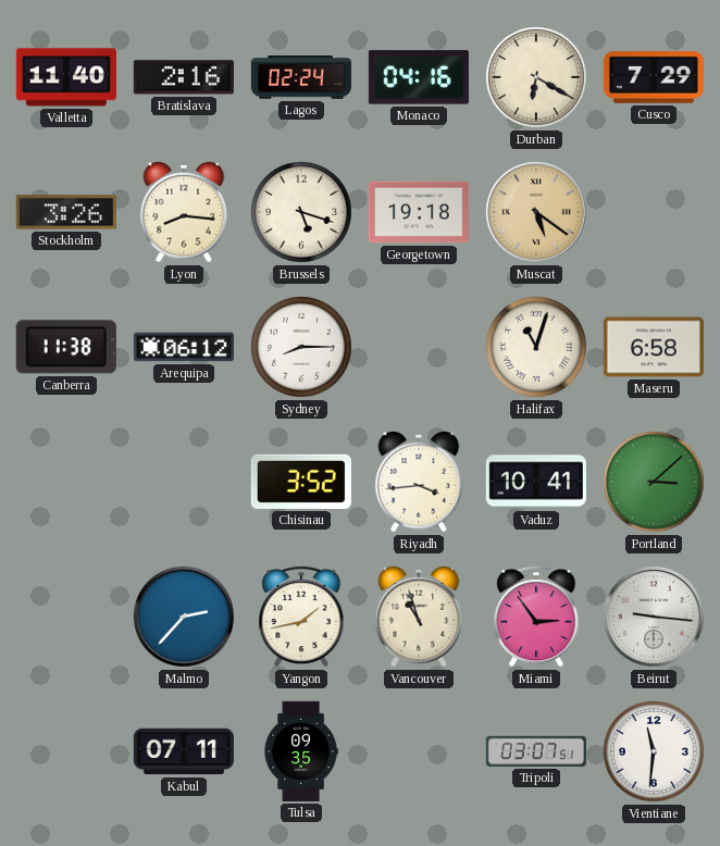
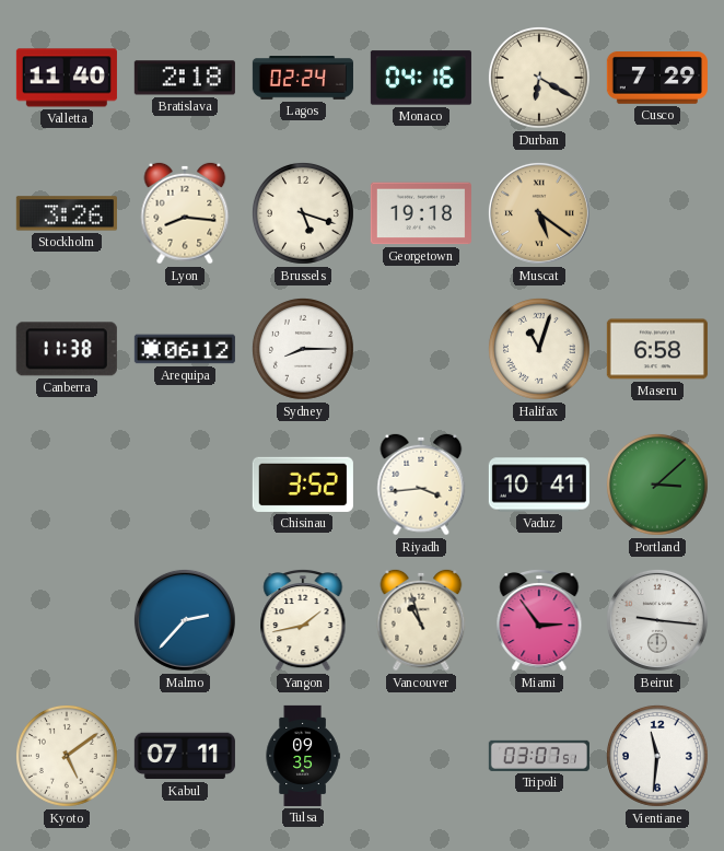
Bratislava: 2:16 -> 2:18
Kyoto: none -> 5:09
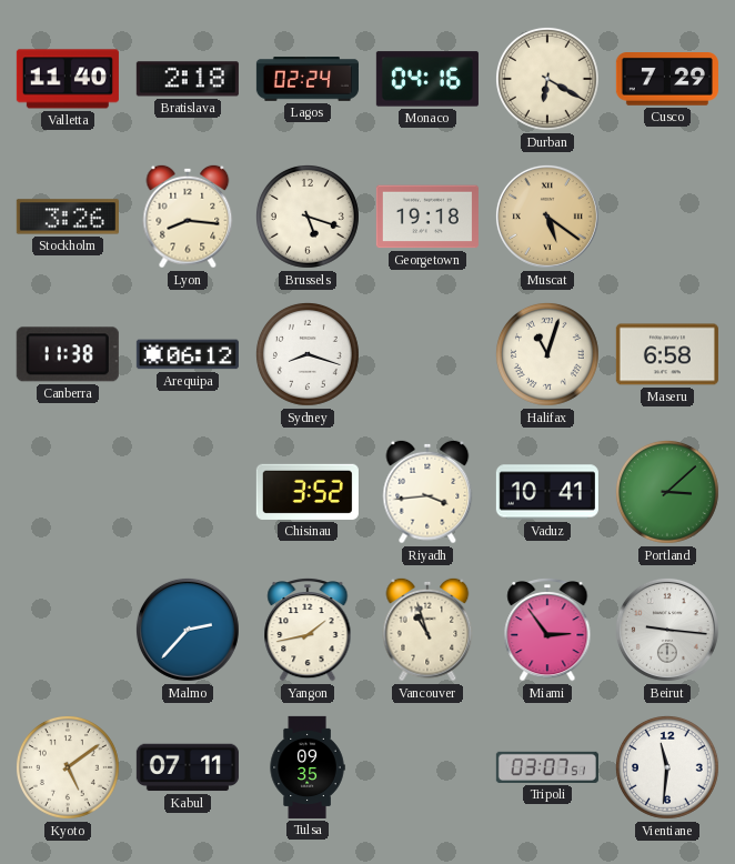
Sydney: 8:15 -> 8:18
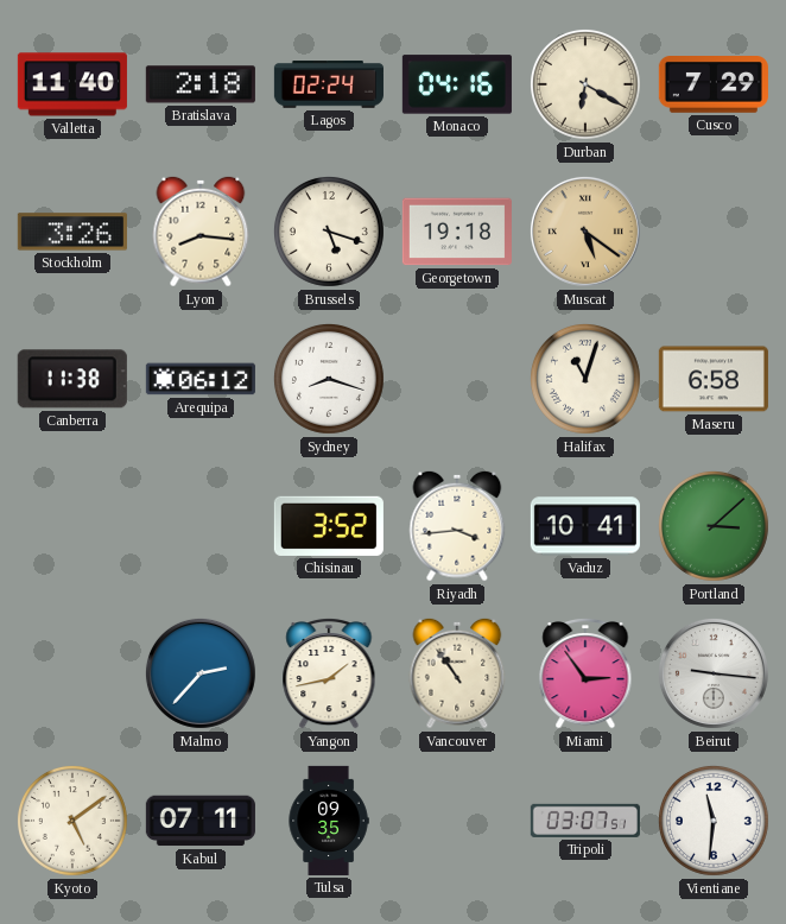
Vancouver: 10:57 -> 10:54
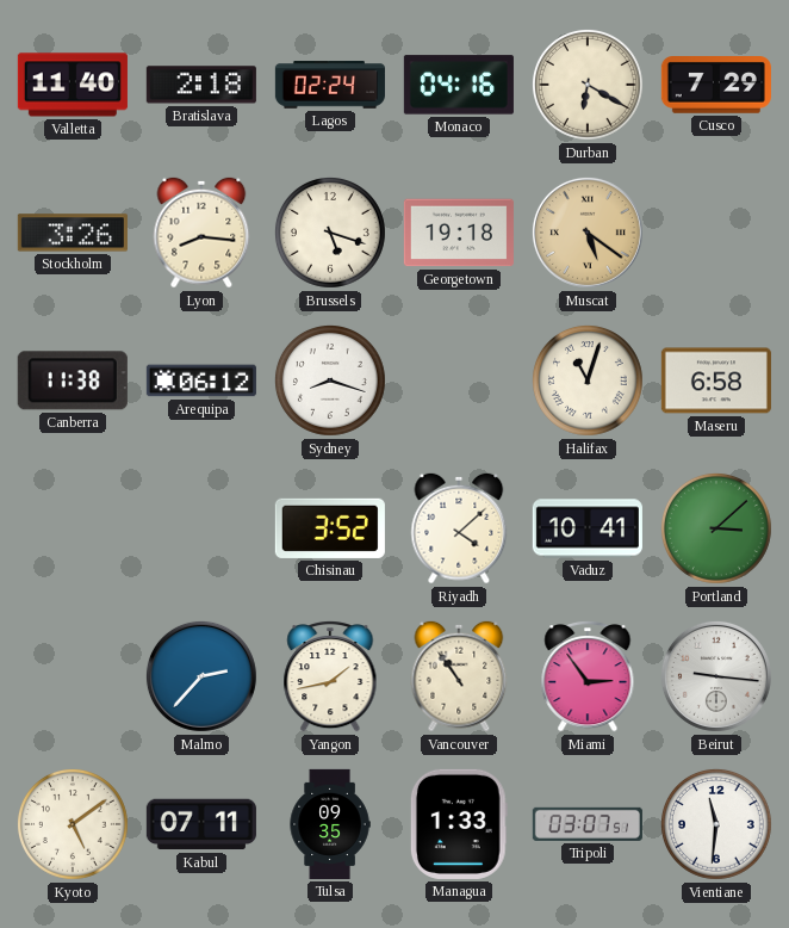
Riyadh: 3:44 -> 4:08
Managua: none -> 1:33
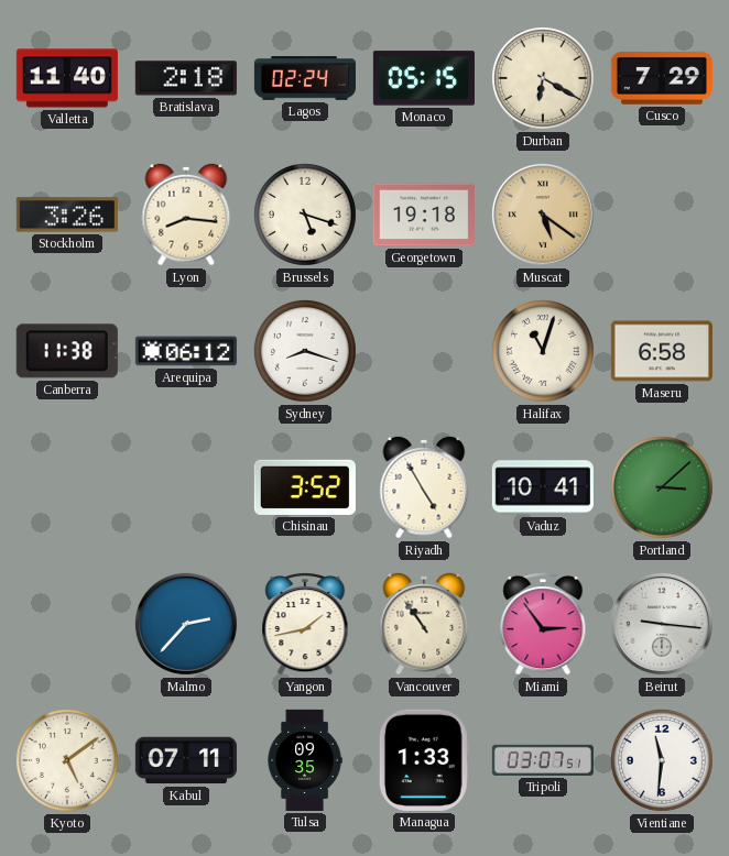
Monaco: 04:16 -> 05:15
Riyadh: 4:08 -> 4:55
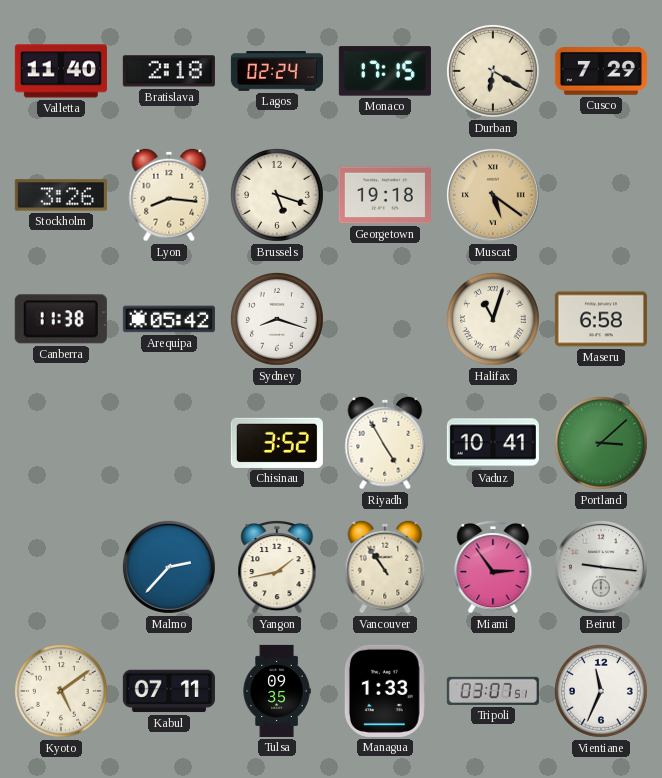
Monaco: 05:15 -> 17:15
Arequipa: 06:12 -> 05:42
Vientiane: 11:31 -> 11:34
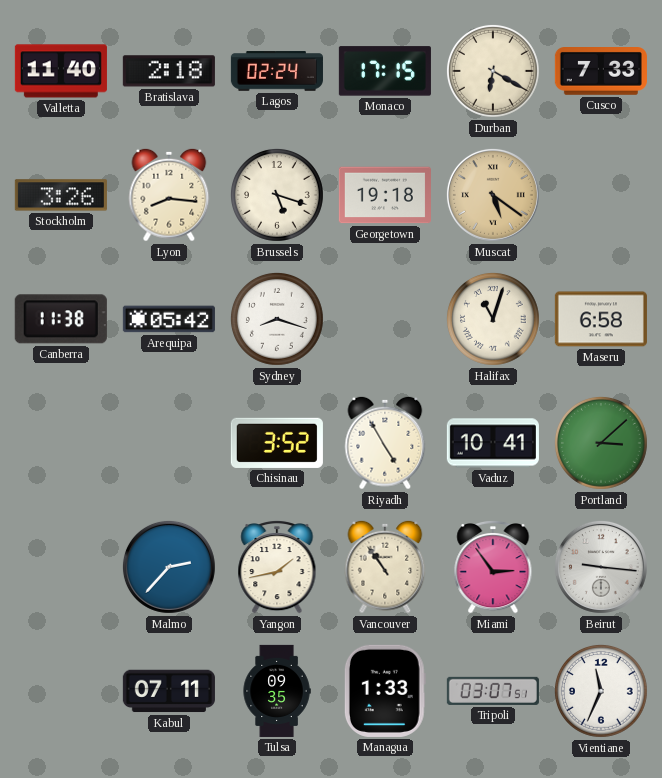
Cusco: 7:29 -> 7:33
Kyoto: 5:09 -> none
